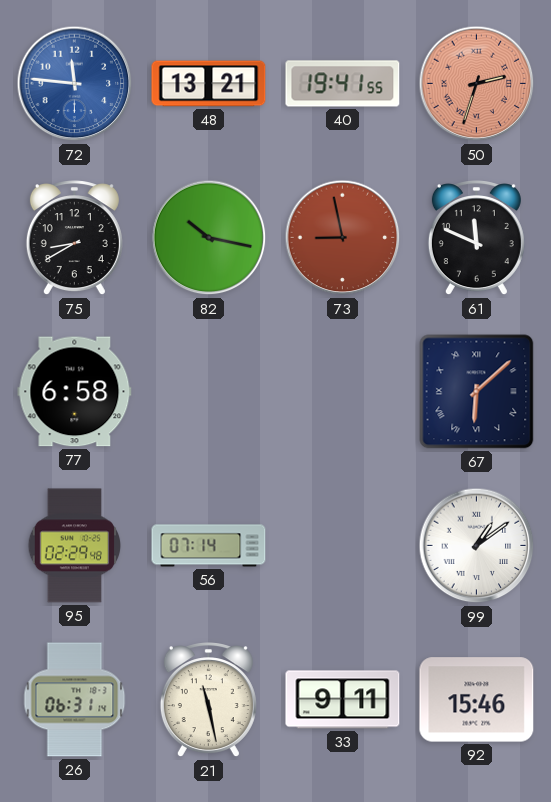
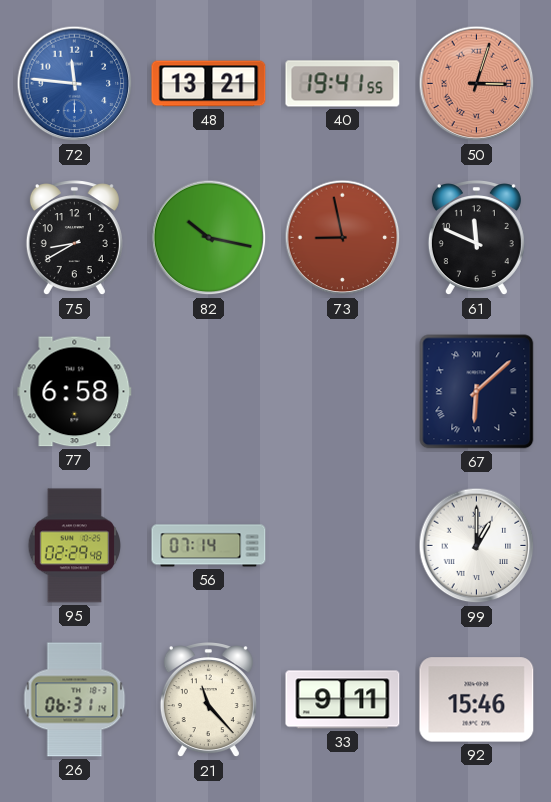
50: 2:33 -> 3:03
99: 1:09 -> 1:00
21: 11:28 -> 11:23
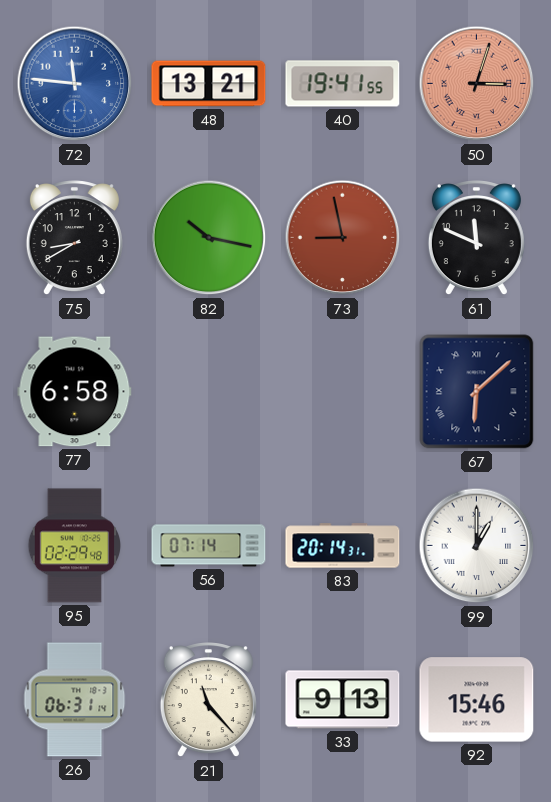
83: none -> 20:14
33: 9:11 -> 9:13
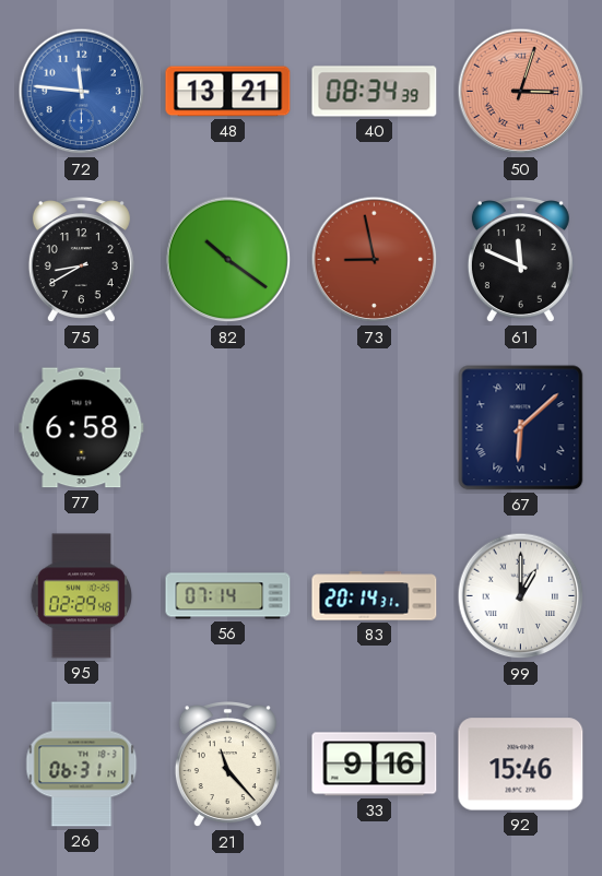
40: 19:41 -> 08:34
82: 10:17 -> 10:21
33: 9:13 -> 9:16
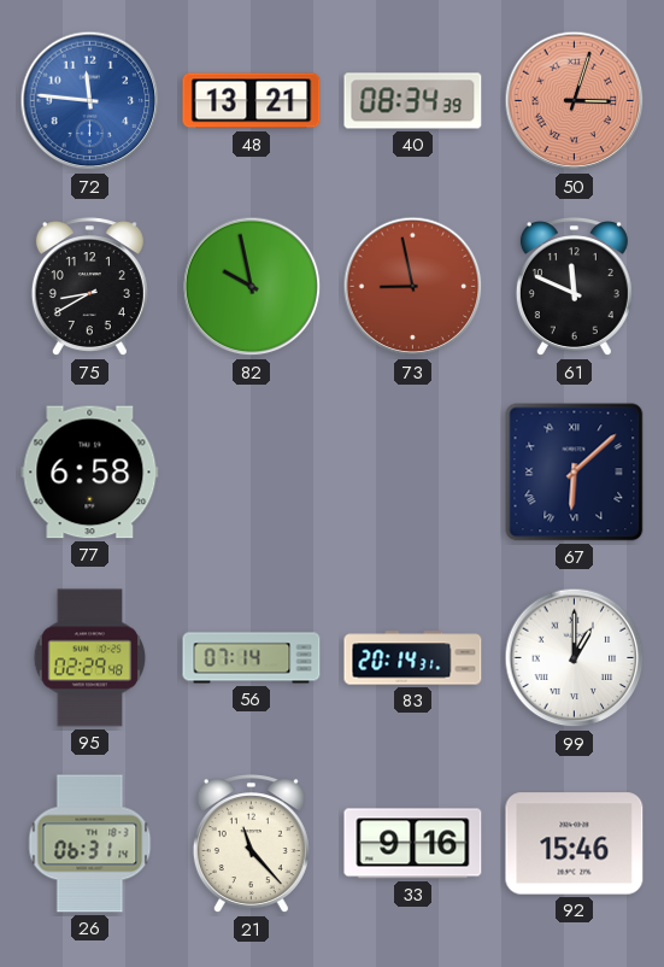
82: 10:21 -> 9:58
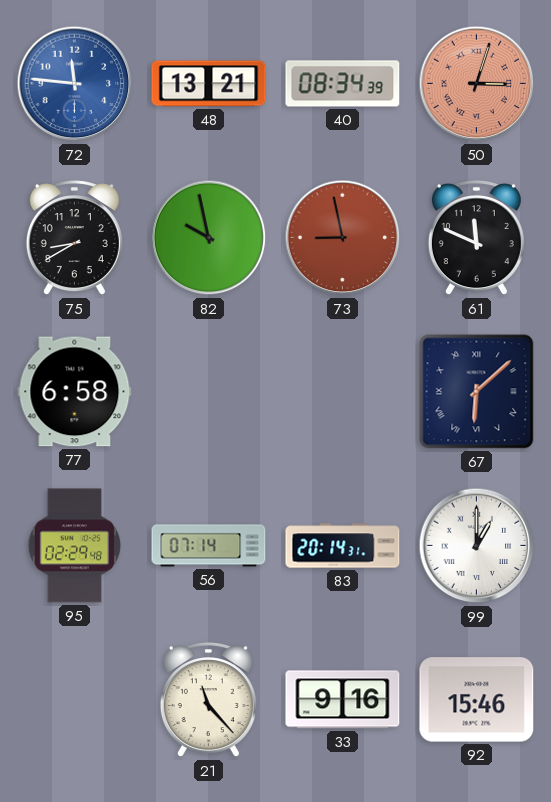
26: 06:31 -> none
